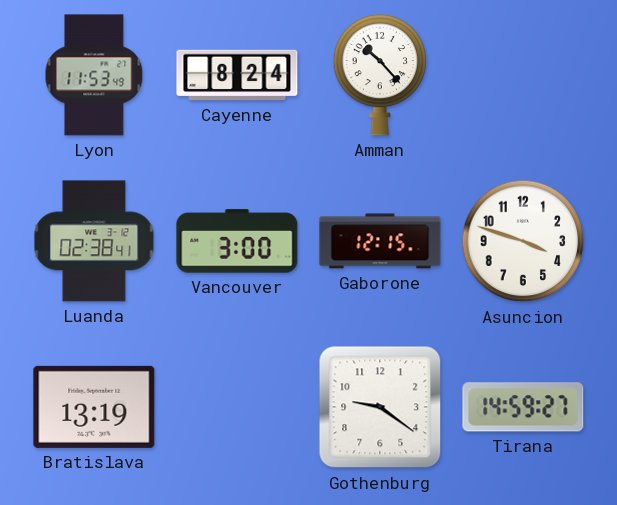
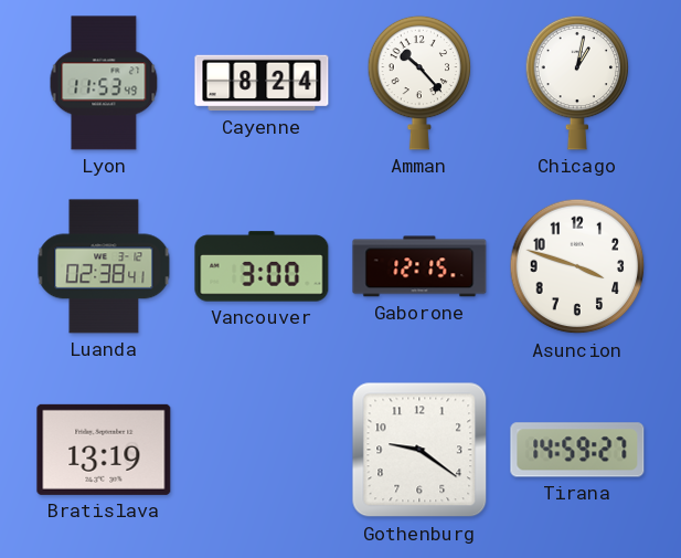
Chicago: none -> 1:02
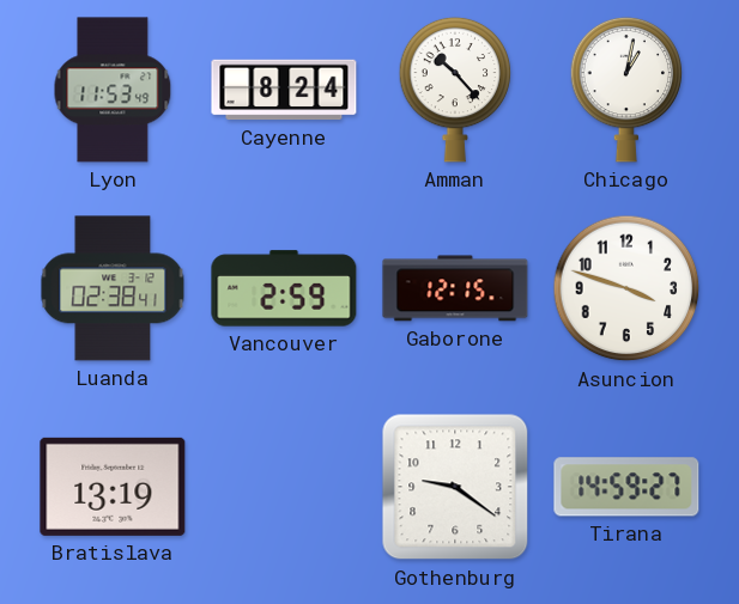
Vancouver: 3:00 -> 2:59
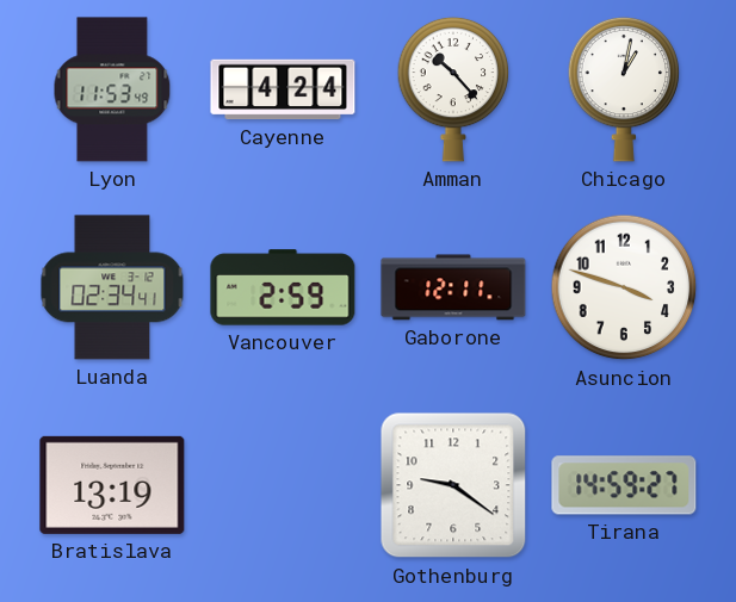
Cayenne: 8:24 -> 4:24
Luanda: 02:38 -> 02:34
Gaborone: 12:15 -> 12:11
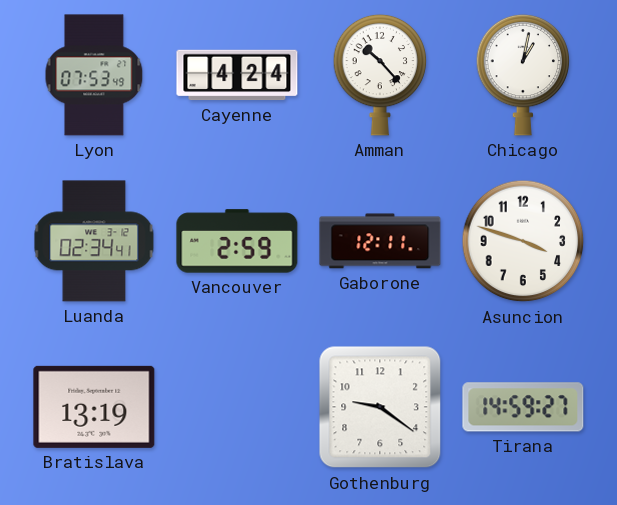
Lyon: 11:53 -> 07:53
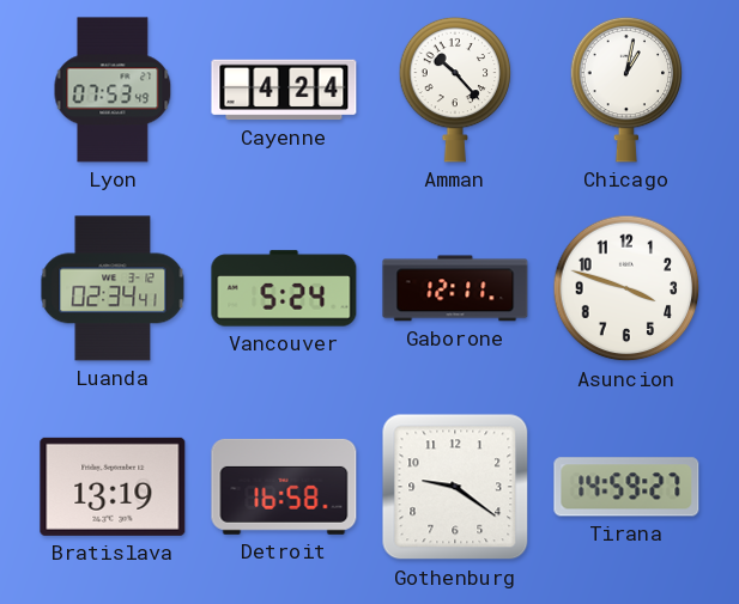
Vancouver: 2:59 -> 5:24
Detroit: none -> 16:58
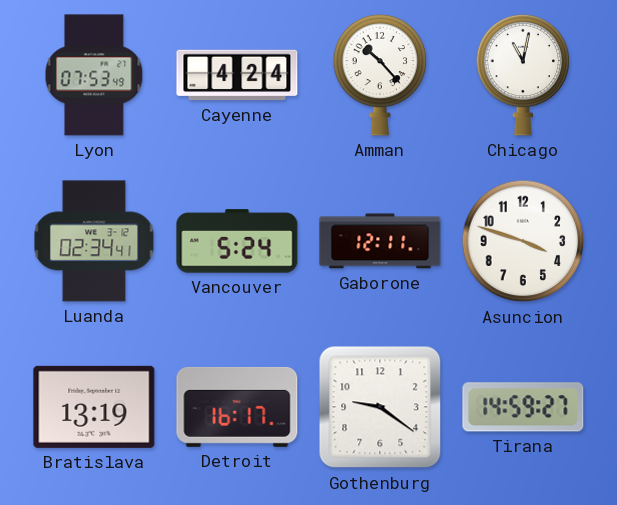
Chicago: 1:02 -> 11:02
Detroit: 16:58 -> 16:17
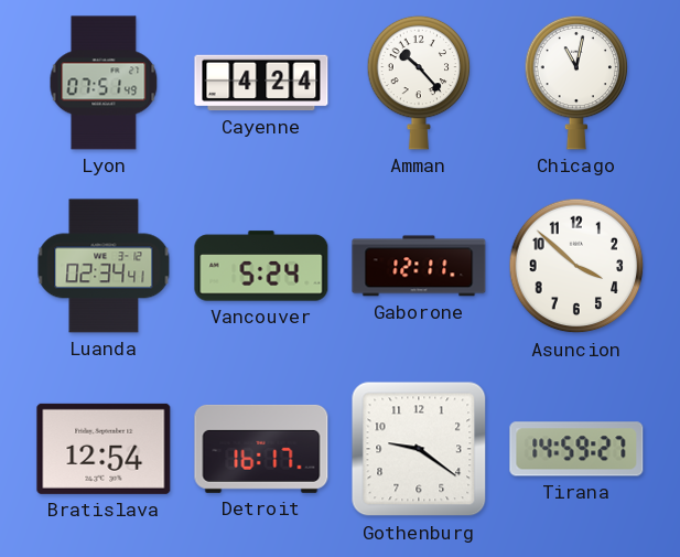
Lyon: 07:53 -> 07:51
Asuncion: 3:48 -> 3:52
Bratislava: 13:19 -> 12:54
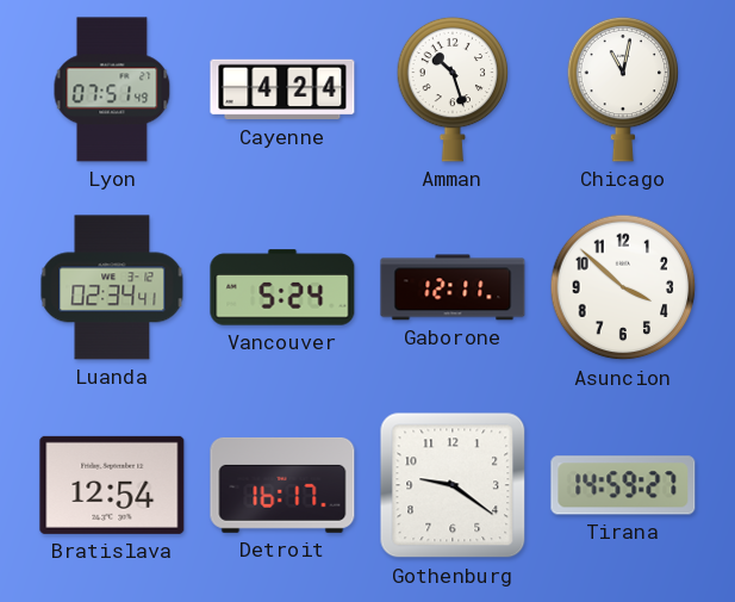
Amman: 10:23 -> 10:27
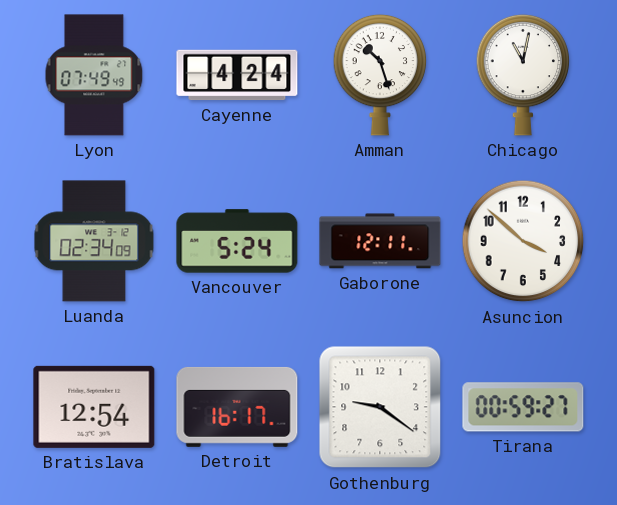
Lyon: 07:51 -> 07:49
Luanda: 02:34:41 -> 02:34:09
Tirana: 14:59 -> 00:59
